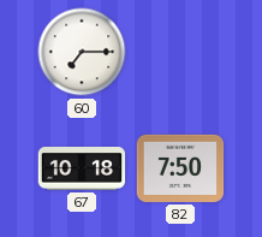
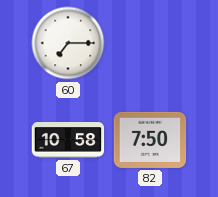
67: 10:18 -> 10:58
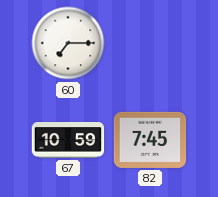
67: 10:58 -> 10:59
82: 7:50 -> 7:45
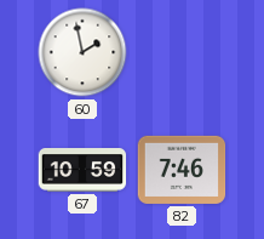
60: 7:15 -> 1:58
82: 7:45 -> 7:46
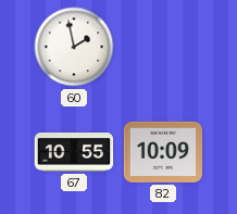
67: 10:59 -> 10:55
82: 7:46 -> 10:09
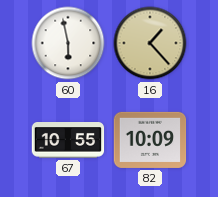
60: 1:58 -> 5:58
16: none -> 1:23
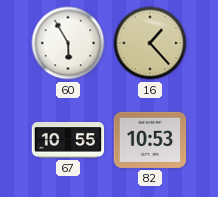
60: 5:58 -> 5:55
82: 10:09 -> 10:53
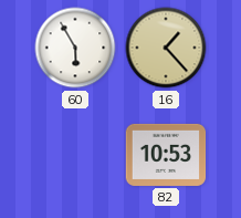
67: 10:55 -> none
